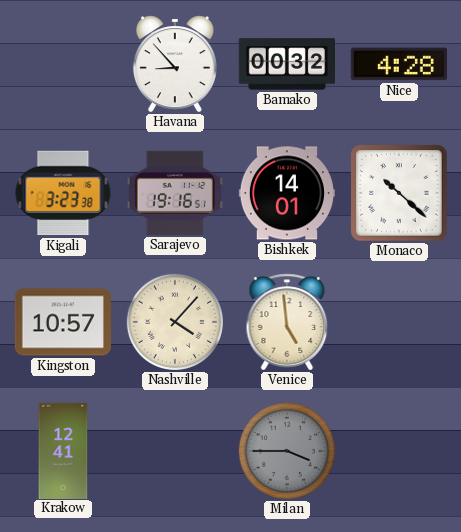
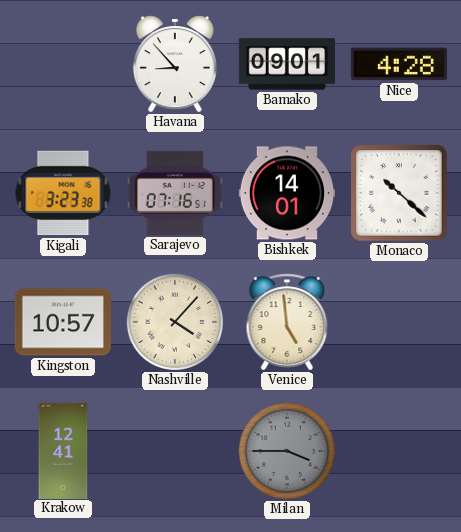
Bamako: 00:32 -> 09:01
Sarajevo: 19:16 -> 07:16
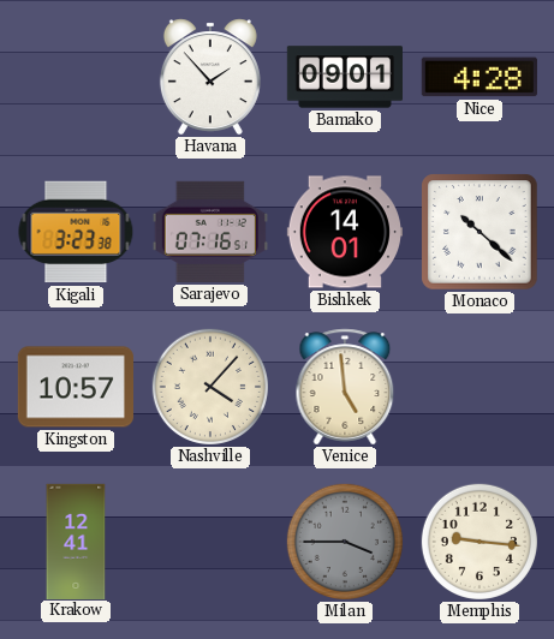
Havana: 8:53 -> 1:53
Memphis: none -> 9:16
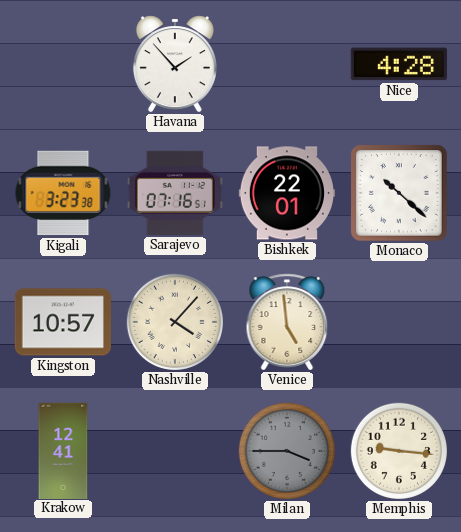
Bamako: 09:01 -> none
Bishkek: 14:01 -> 22:01
